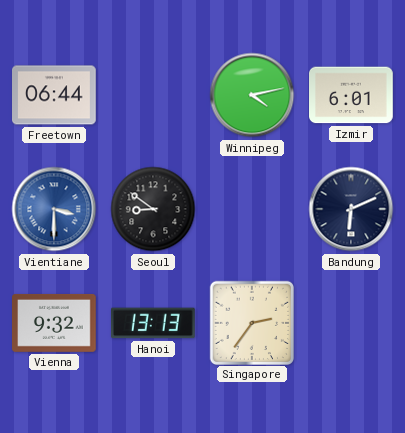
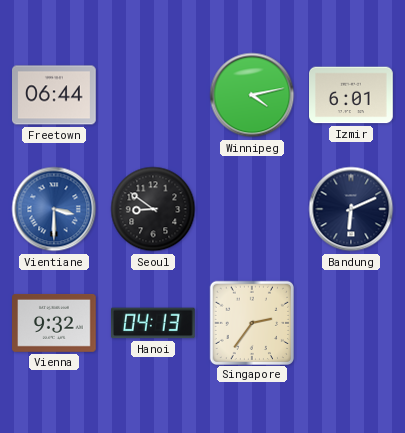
Hanoi: 13:13 -> 04:13
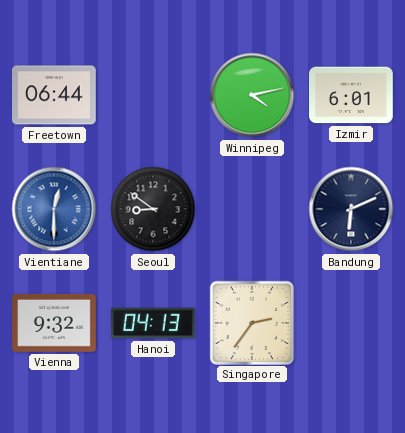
Vientiane: 3:30 -> 12:30
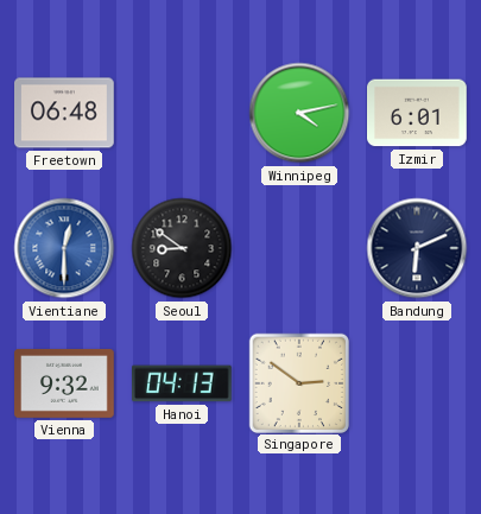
Freetown: 06:44 -> 06:48
Singapore: 2:36 -> 2:51
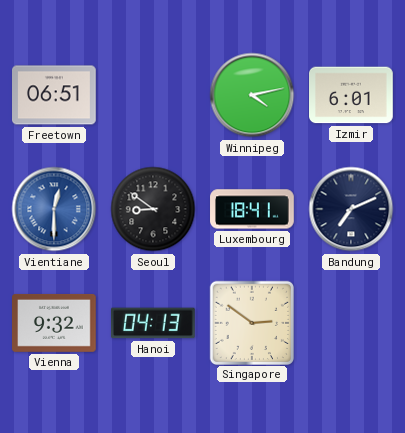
Freetown: 06:48 -> 06:51
Luxembourg: none -> 18:41
Bandung: 6:11 -> 7:11
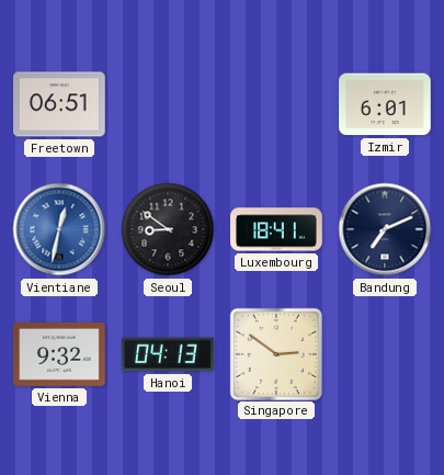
Winnipeg: 4:13 -> none
Vientiane: 12:30 -> 12:32
